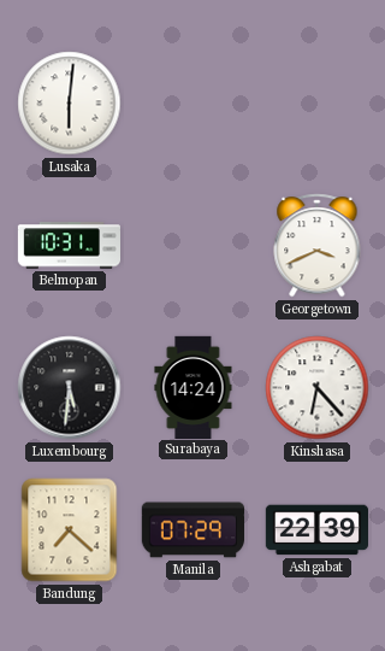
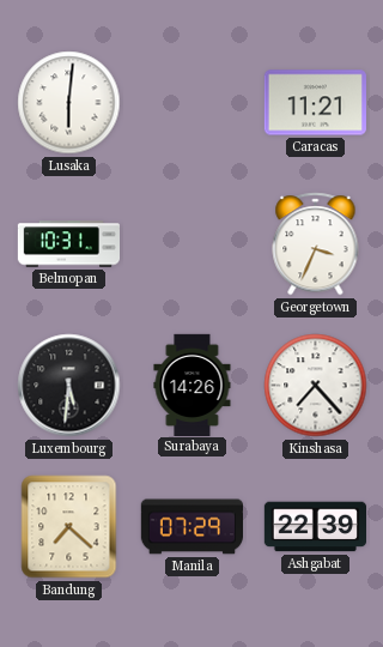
Caracas: none -> 11:21
Georgetown: 3:41 -> 3:34
Surabaya: 14:24 -> 14:26
Kinshasa: 6:23 -> 7:23
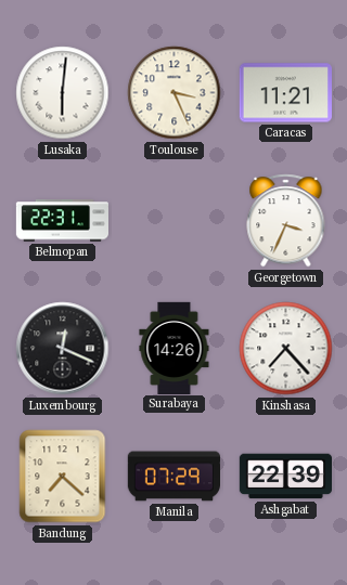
Toulouse: none -> 3:26
Belmopan: 10:31 -> 22:31
Luxembourg: 5:31 -> 12:19
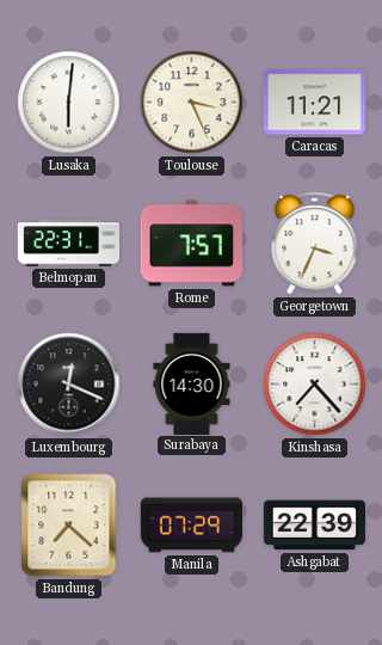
Rome: none -> 7:57
Surabaya: 14:26 -> 14:30
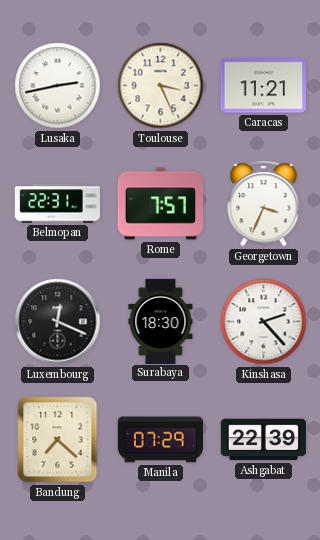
Lusaka: 6:01 -> 2:43
Surabaya: 14:30 -> 18:30
Kinshasa: 7:23 -> 2:23
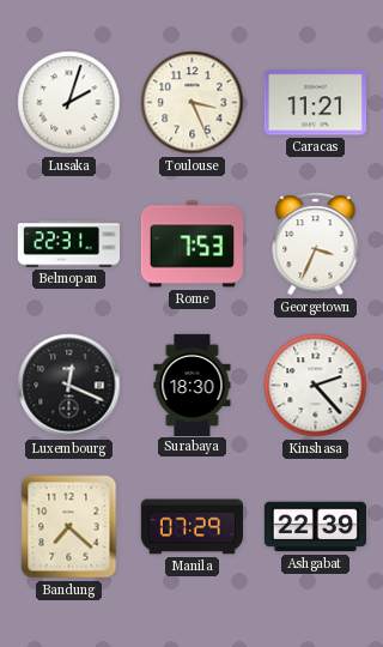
Lusaka: 2:43 -> 2:03
Rome: 7:57 -> 7:53
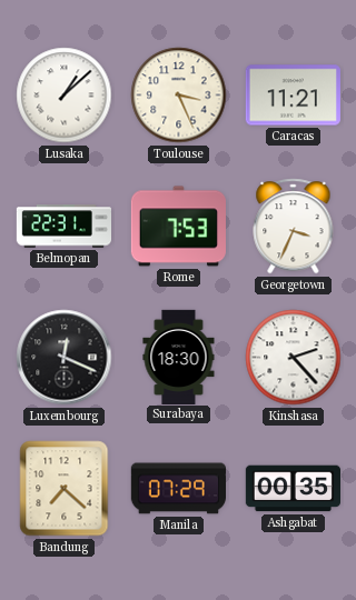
Lusaka: 2:03 -> 1:08
Ashgabat: 22:39 -> 00:35
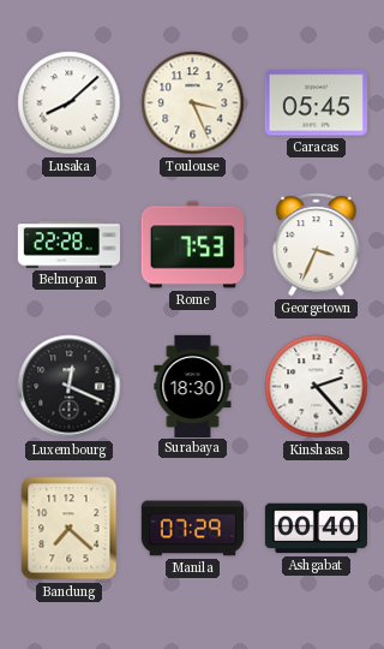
Lusaka: 1:08 -> 8:08
Caracas: 11:21 -> 05:45
Belmopan: 22:31 -> 22:28
Ashgabat: 00:35 -> 00:40
